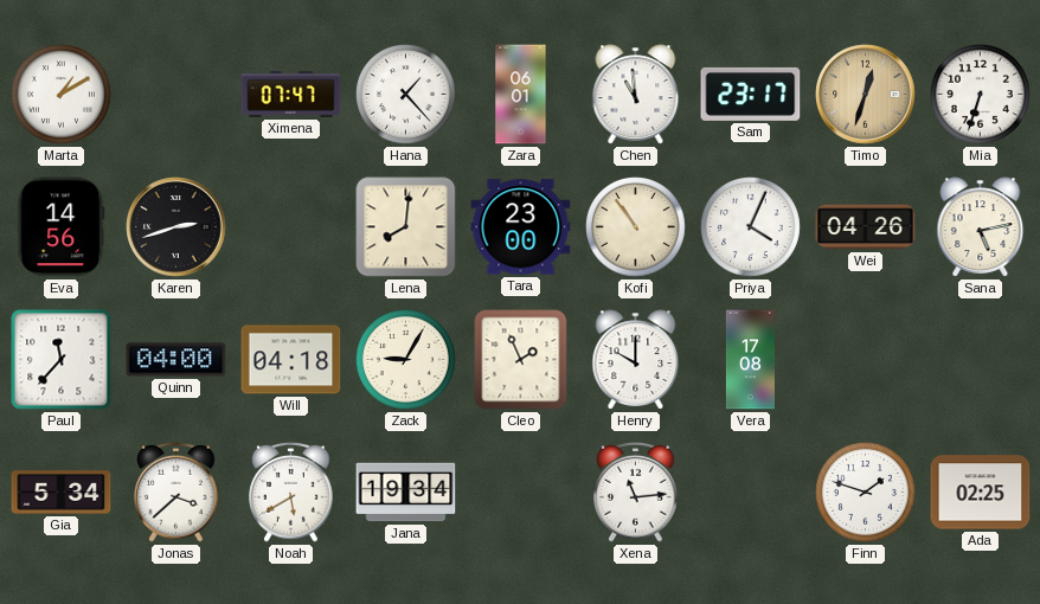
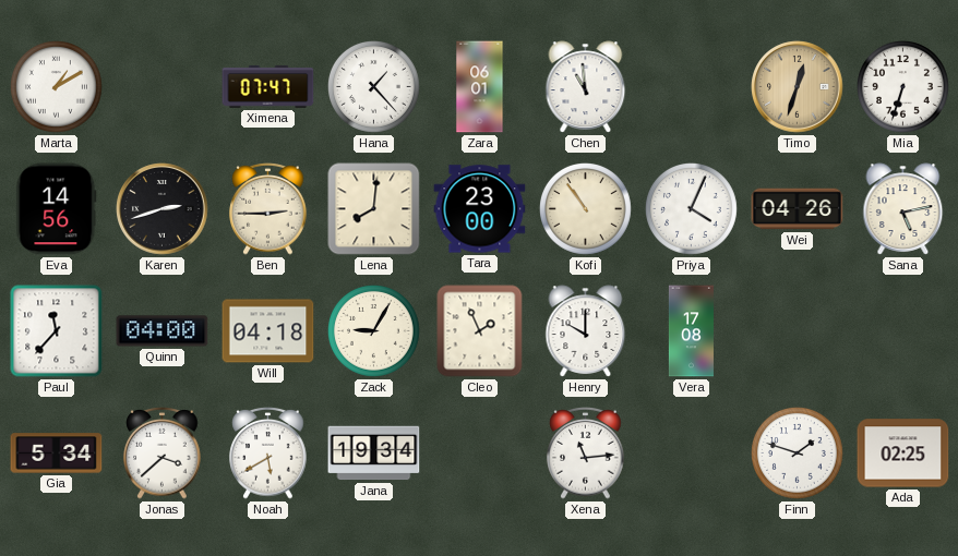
Sam: 23:17 -> none
Ben: none -> 2:45
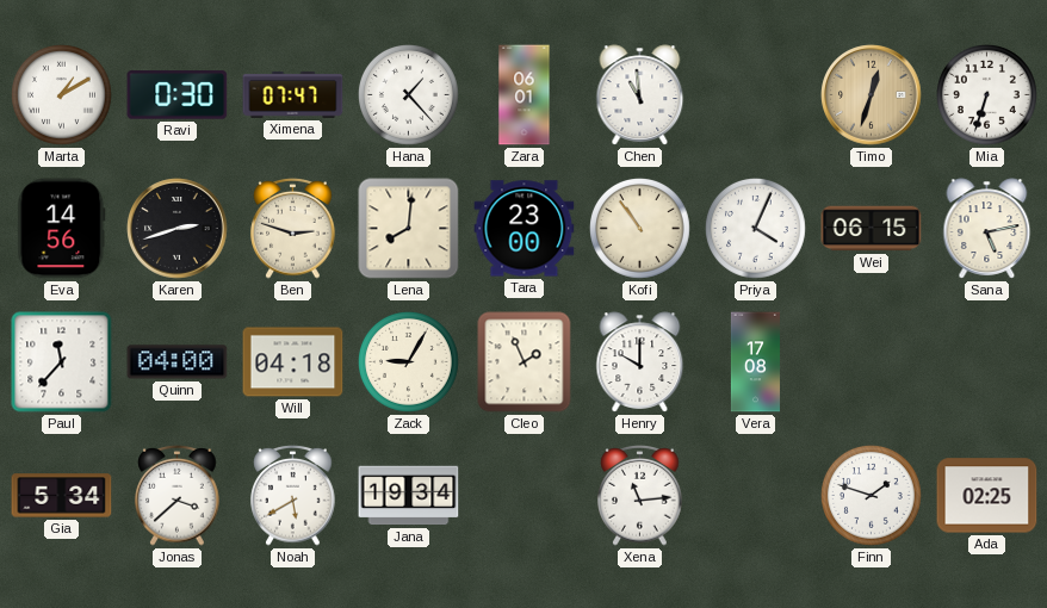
Ravi: none -> 0:30
Ben: 2:45 -> 2:48
Wei: 04:26 -> 06:15
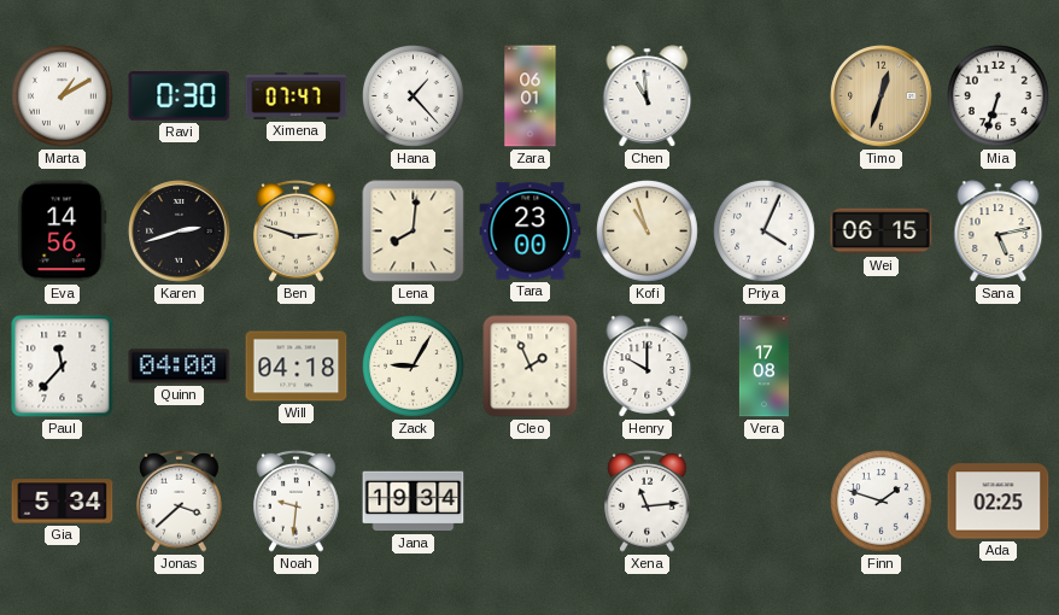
Kofi: 10:54 -> 10:57
Noah: 5:40 -> 9:31
